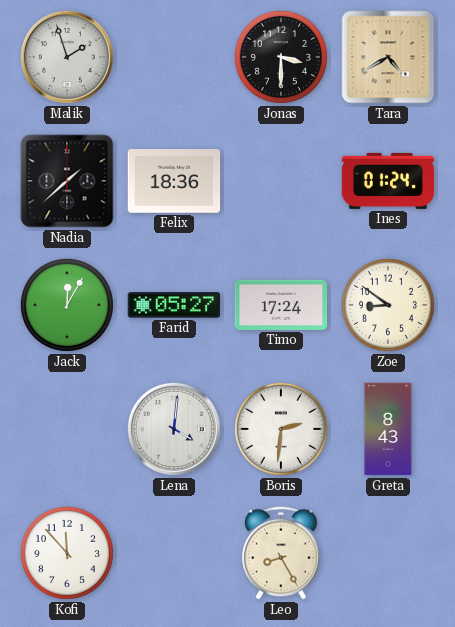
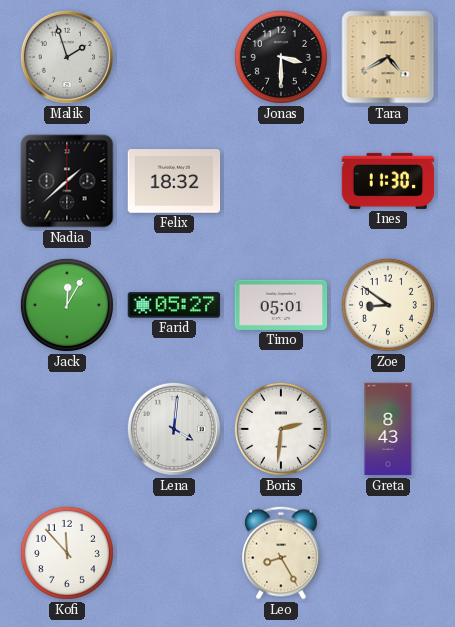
Felix: 18:36 -> 18:32
Ines: 01:24 -> 11:30
Timo: 17:24 -> 05:01
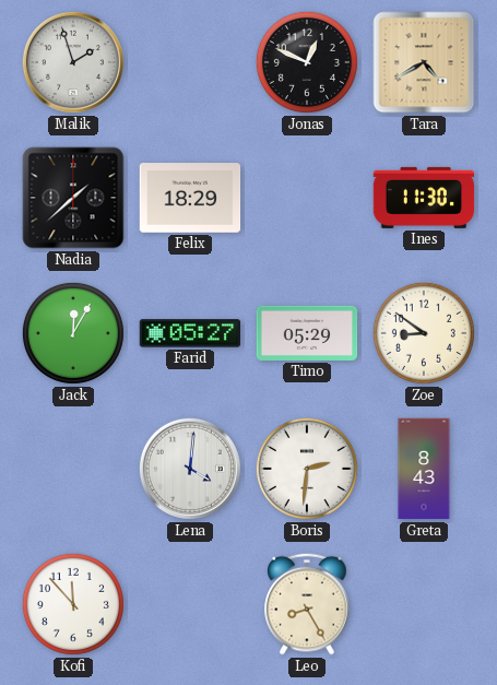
Jonas: 3:30 -> 12:49
Felix: 18:32 -> 18:29
Timo: 05:01 -> 05:29
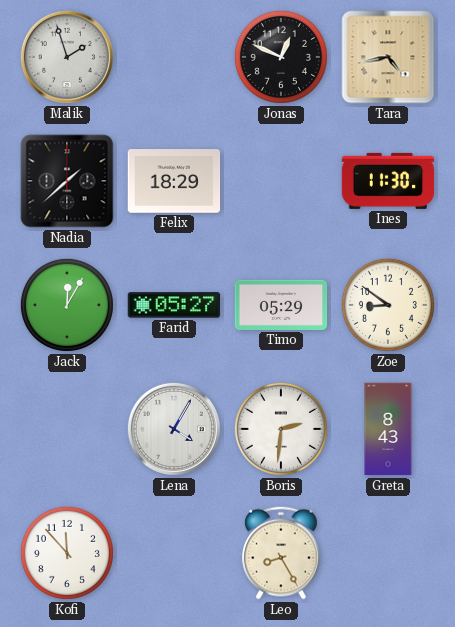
Tara: 4:40 -> 4:43
Lena: 4:01 -> 4:05
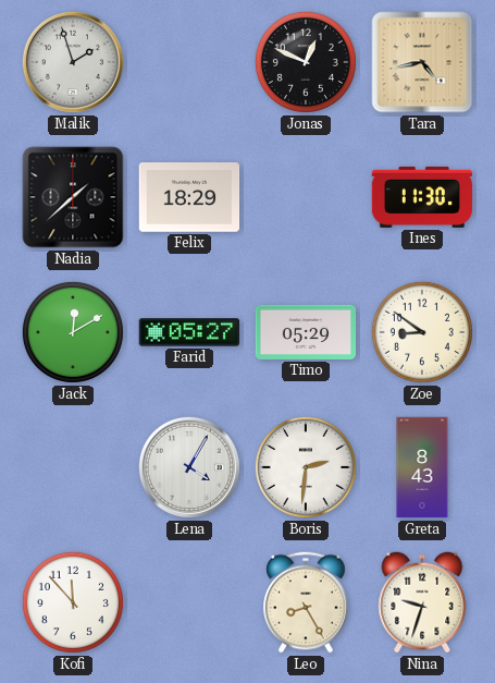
Jack: 12:05 -> 12:10
Nina: none -> 9:33
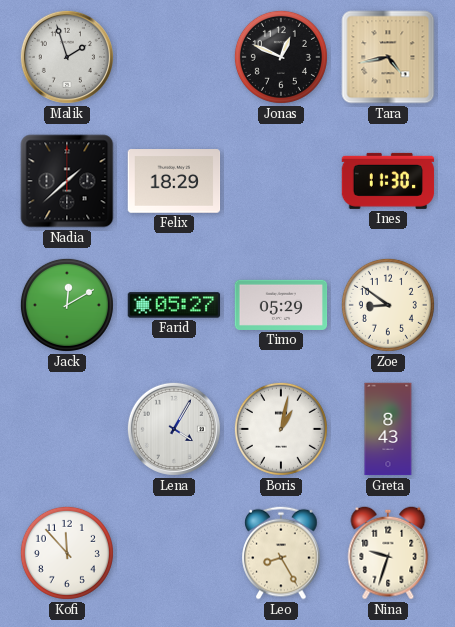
Boris: 2:31 -> 1:02
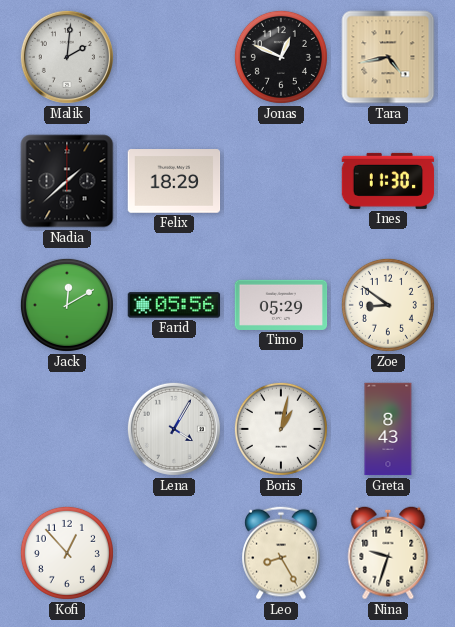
Malik: 1:57 -> 2:01
Farid: 05:27 -> 05:56
Kofi: 11:53 -> 12:53
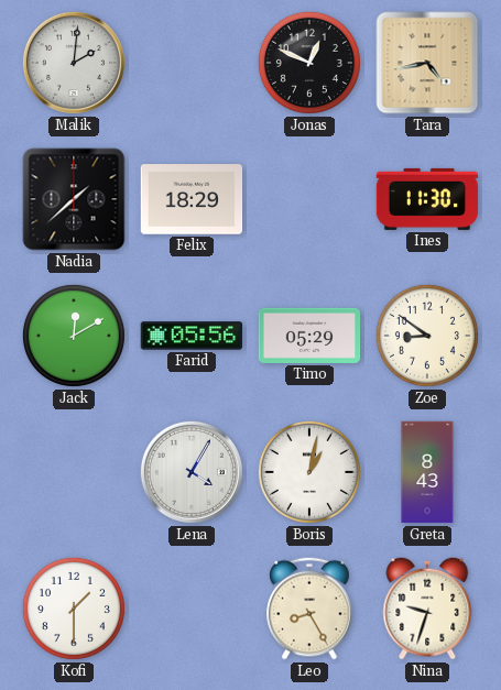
Kofi: 12:53 -> 1:30
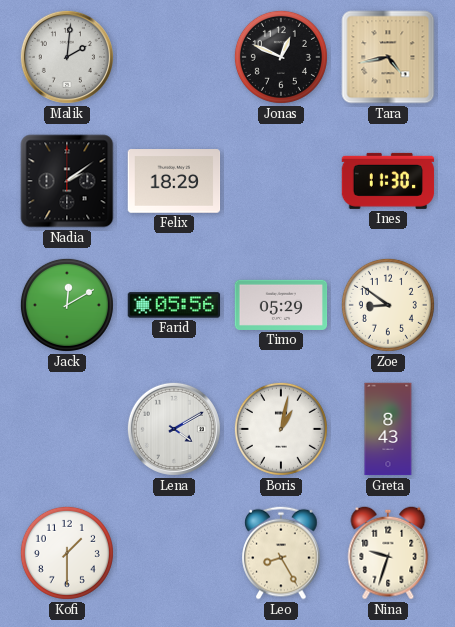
Nadia: 1:38 -> 2:09
Lena: 4:05 -> 4:10
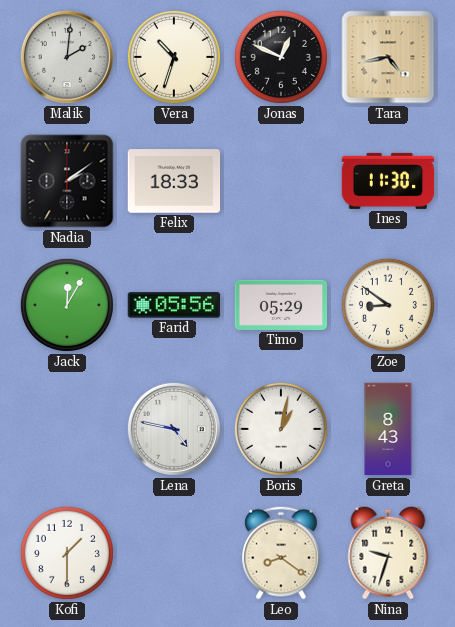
Vera: none -> 10:33
Felix: 18:29 -> 18:33
Jack: 12:10 -> 12:05
Lena: 4:10 -> 4:47
Leo: 8:25 -> 8:21
